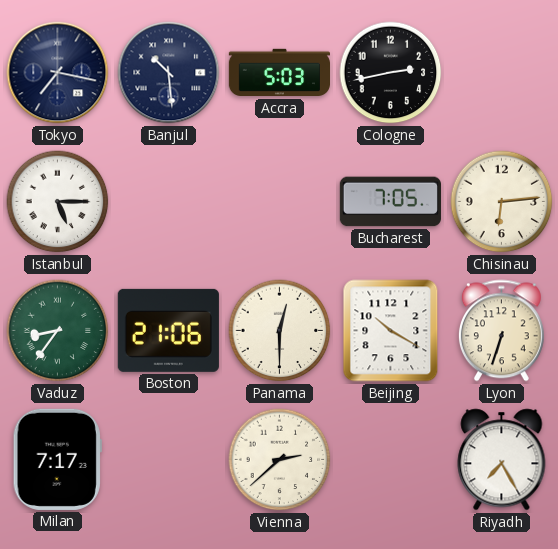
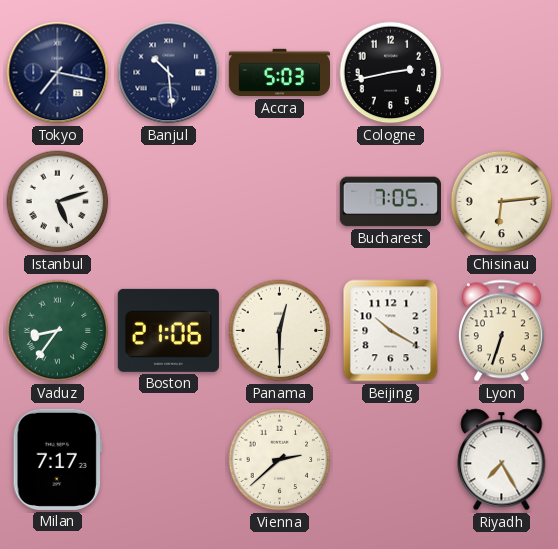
Istanbul: 5:15 -> 5:12
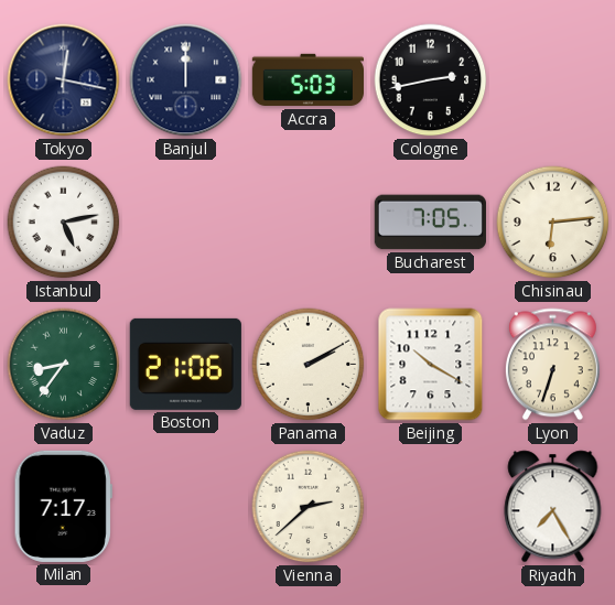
Tokyo: 7:17 -> 12:17
Banjul: 10:29 -> 12:00
Istanbul: 5:12 -> 5:13
Panama: 12:30 -> 2:10
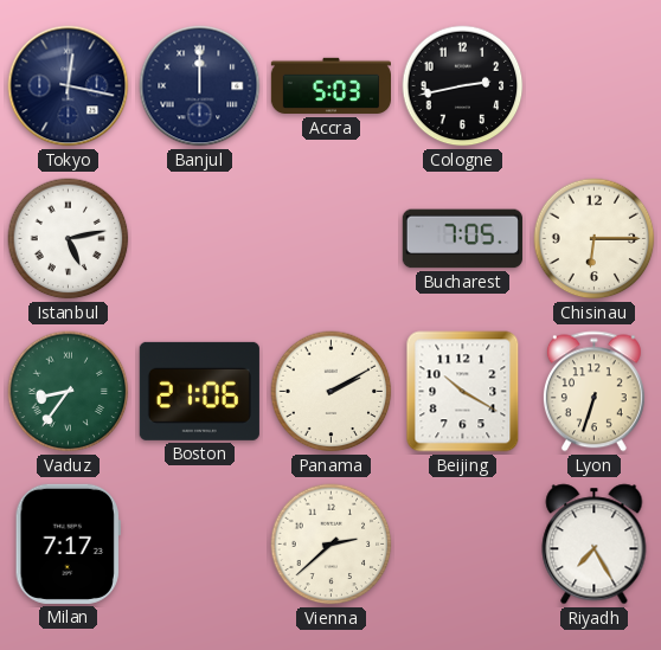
Chisinau: 6:14 -> 6:15
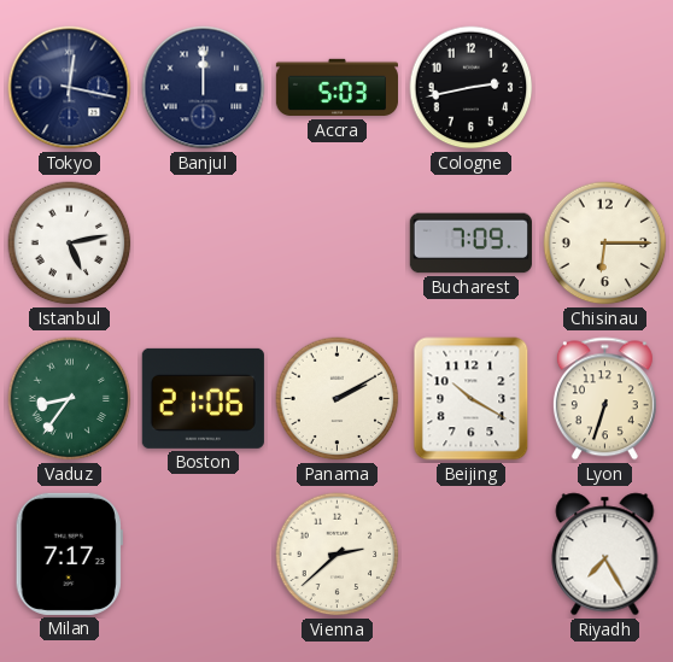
Bucharest: 7:05 -> 7:09
